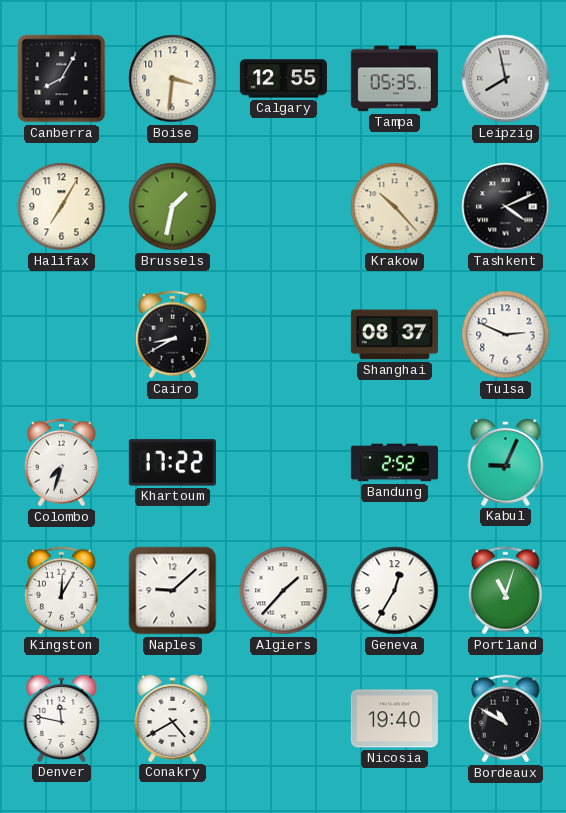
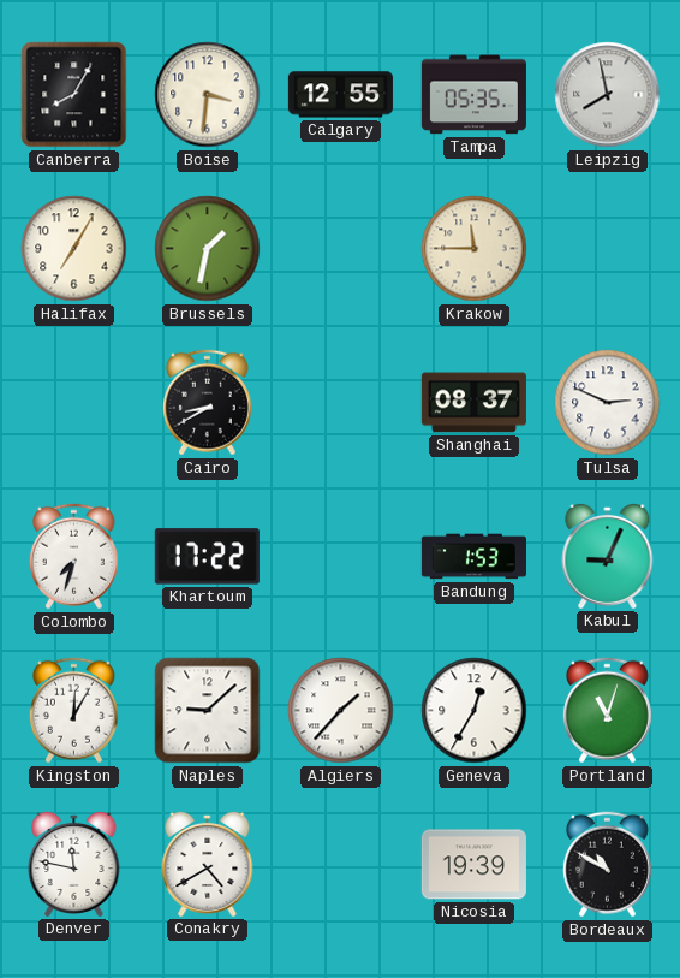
Krakow: 10:23 -> 11:45
Tashkent: 4:11 -> none
Bandung: 2:52 -> 1:53
Nicosia: 19:40 -> 19:39
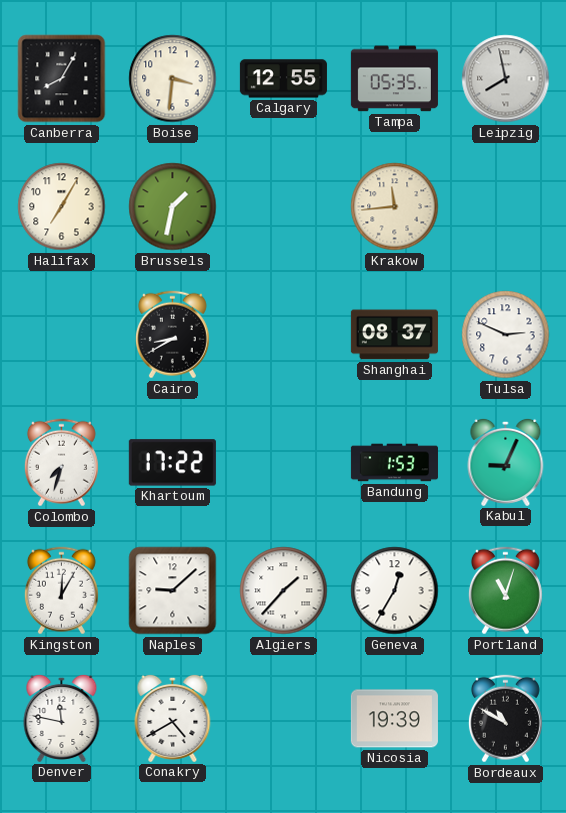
Krakow: 11:45 -> 11:44
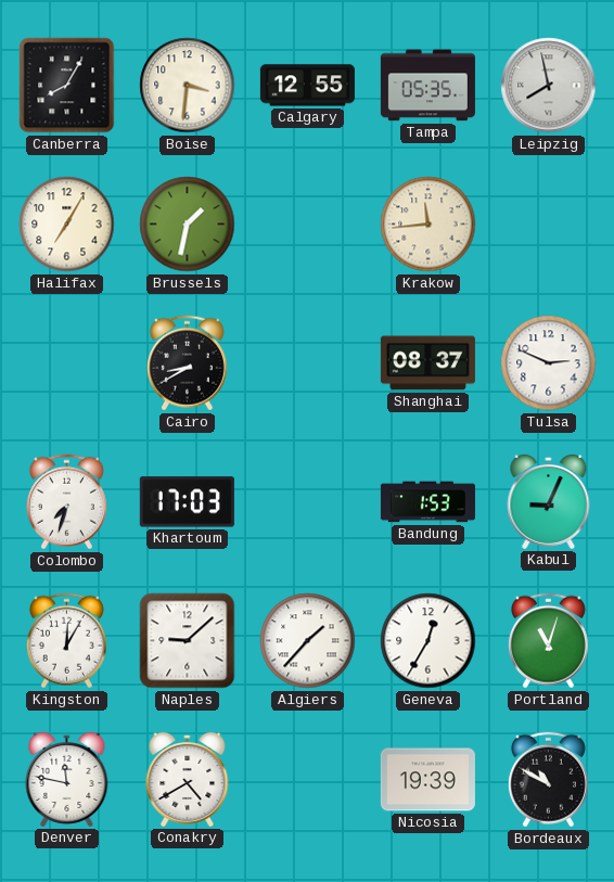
Khartoum: 17:22 -> 17:03
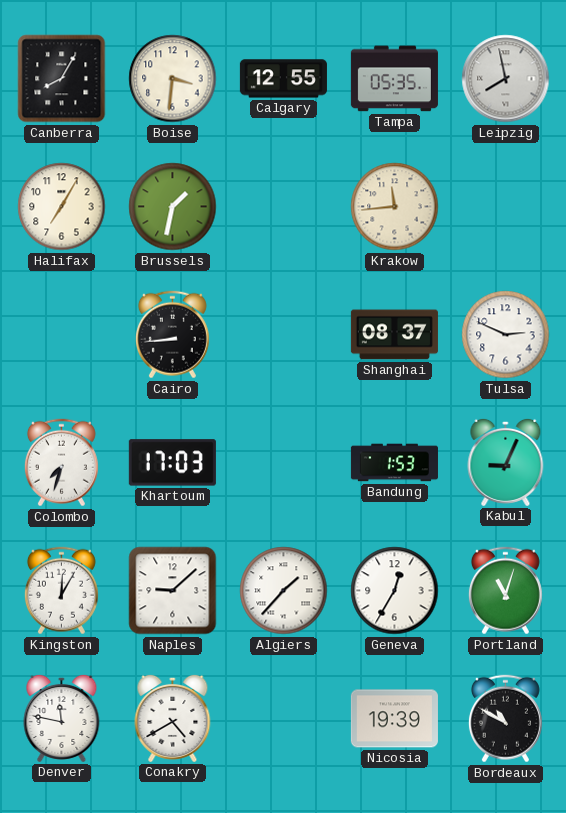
Cairo: 8:40 -> 8:44
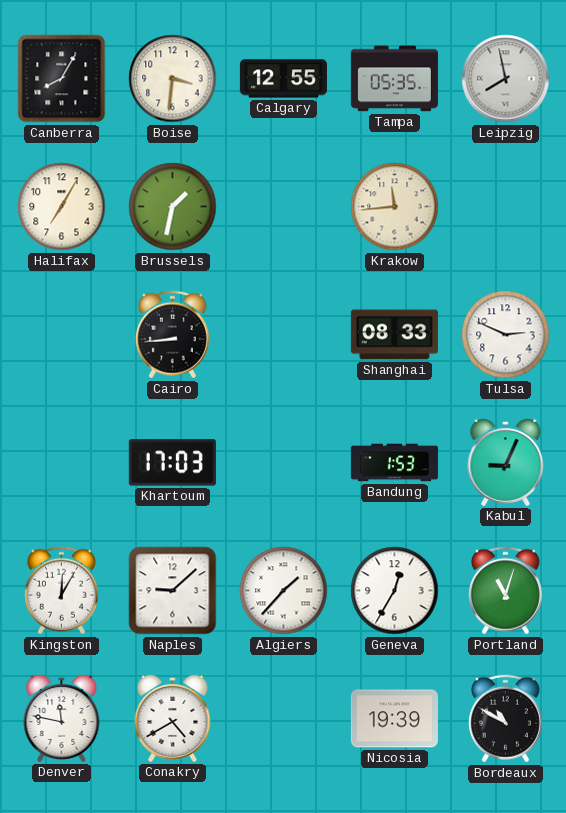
Shanghai: 08:37 -> 08:33
Colombo: 7:33 -> none
